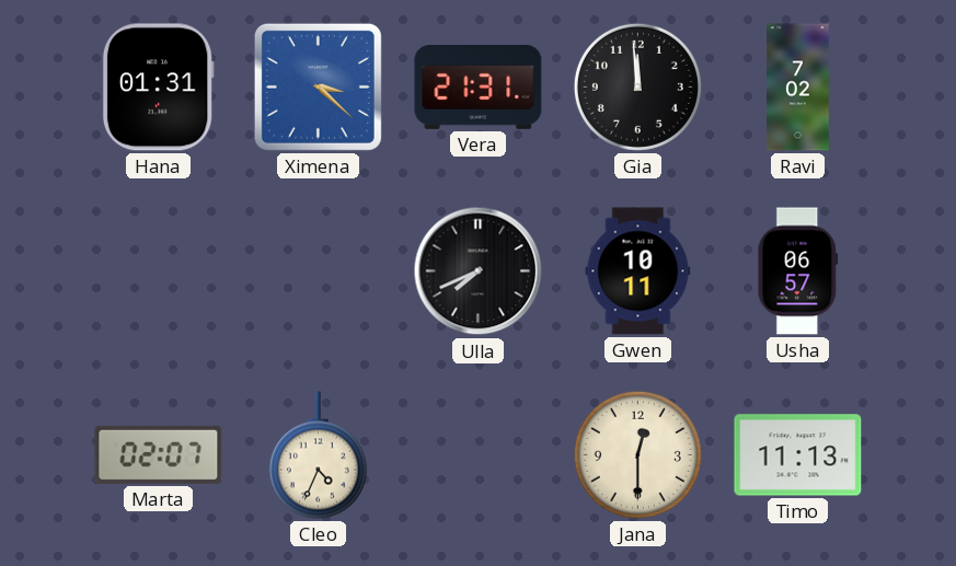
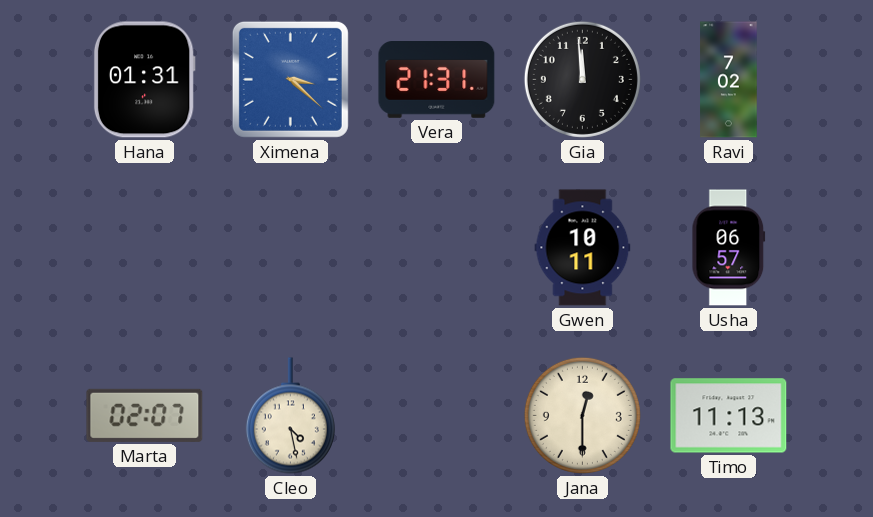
Ulla: 7:41 -> none
Cleo: 4:34 -> 4:28
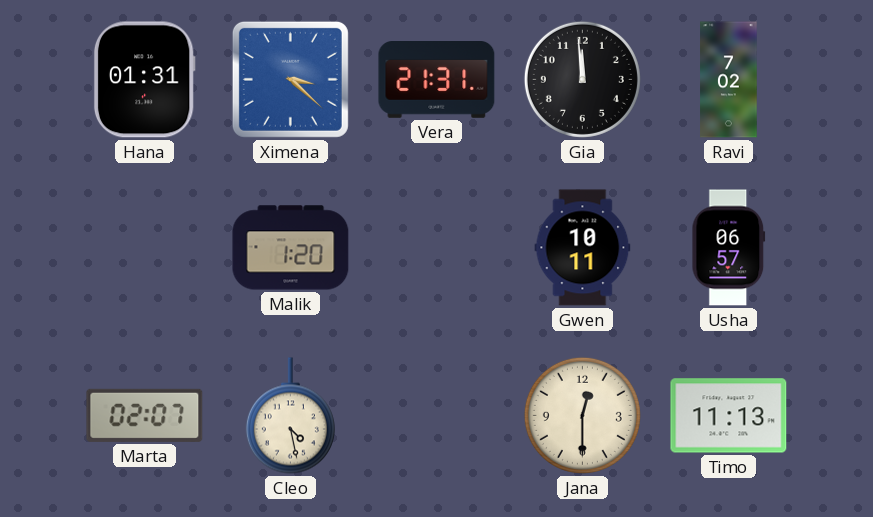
Malik: none -> 1:20
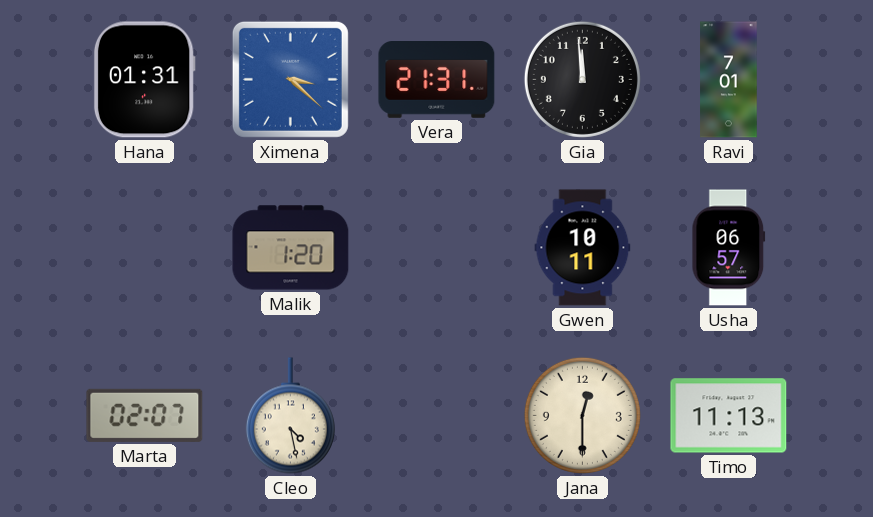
Ravi: 7:02 -> 7:01
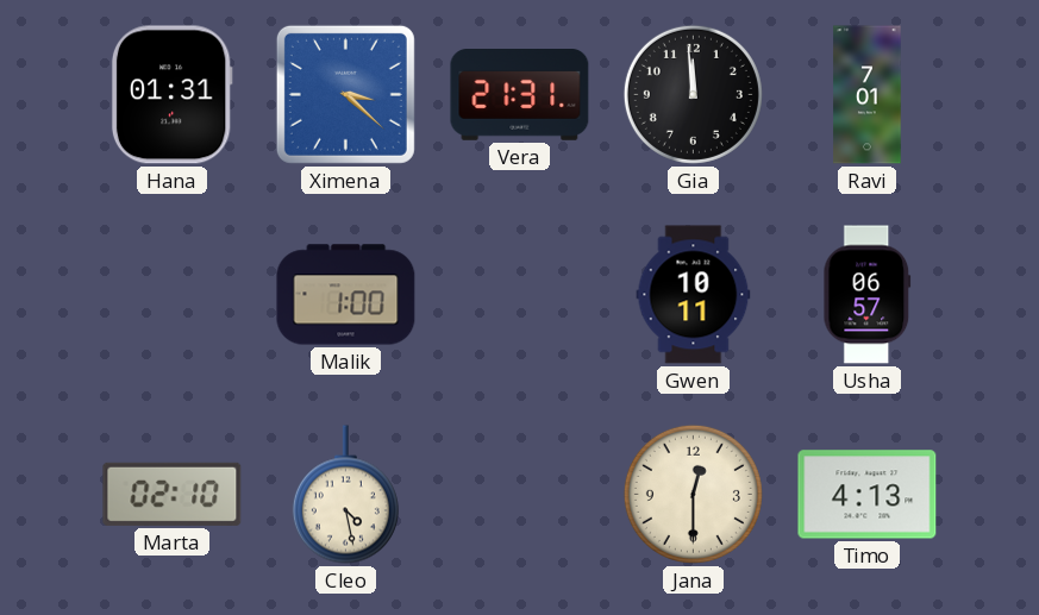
Malik: 1:20 -> 1:00
Marta: 02:07 -> 02:10
Timo: 11:13 -> 4:13
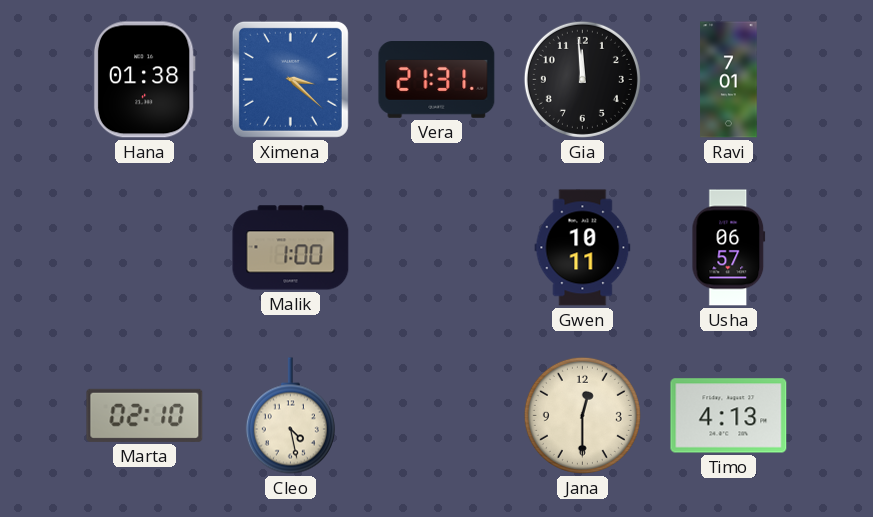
Hana: 01:31 -> 01:38
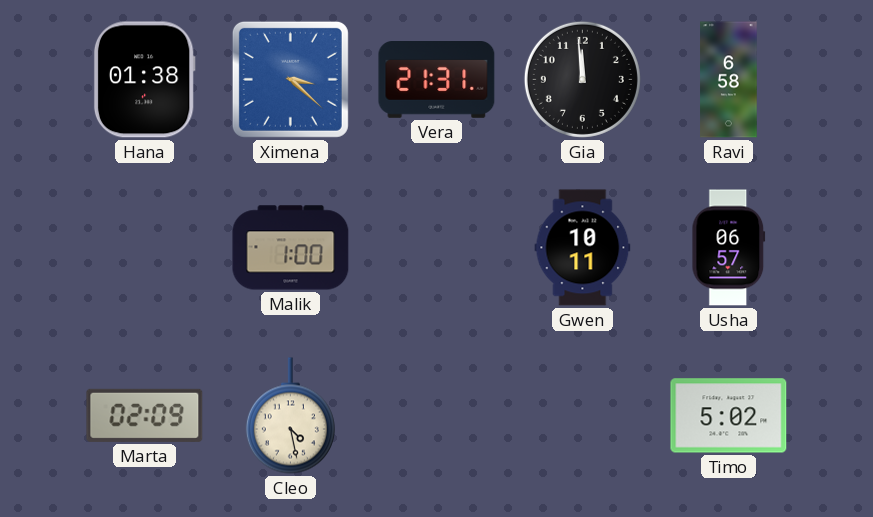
Ravi: 7:01 -> 6:58
Marta: 02:10 -> 02:09
Jana: 12:30 -> none
Timo: 4:13 -> 5:02
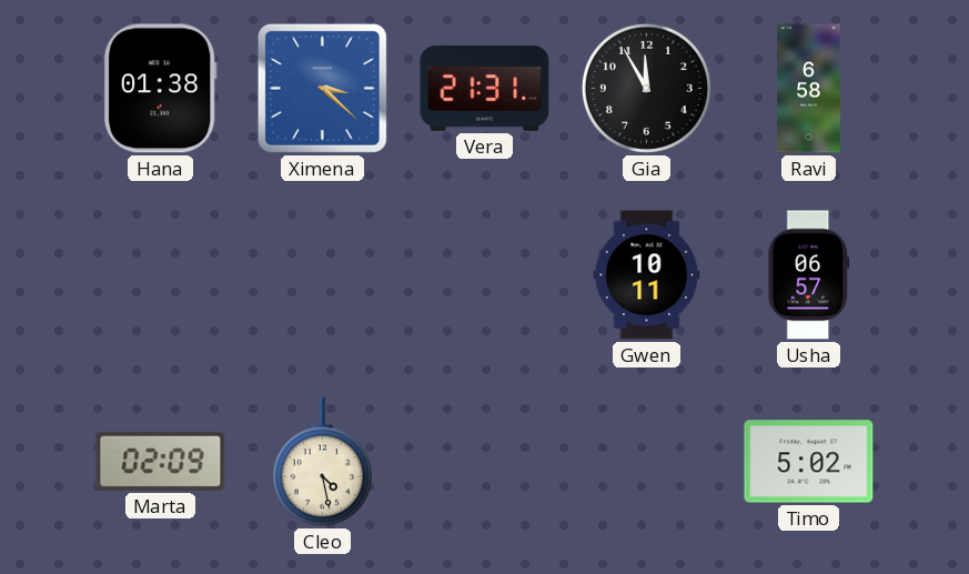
Gia: 11:59 -> 11:55
Malik: 1:00 -> none
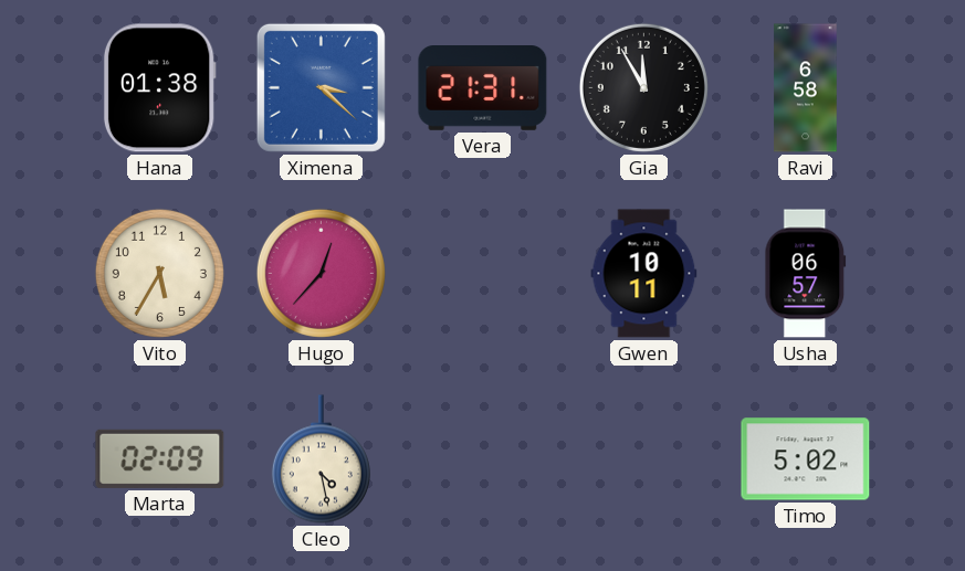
Vito: none -> 5:35
Hugo: none -> 12:37
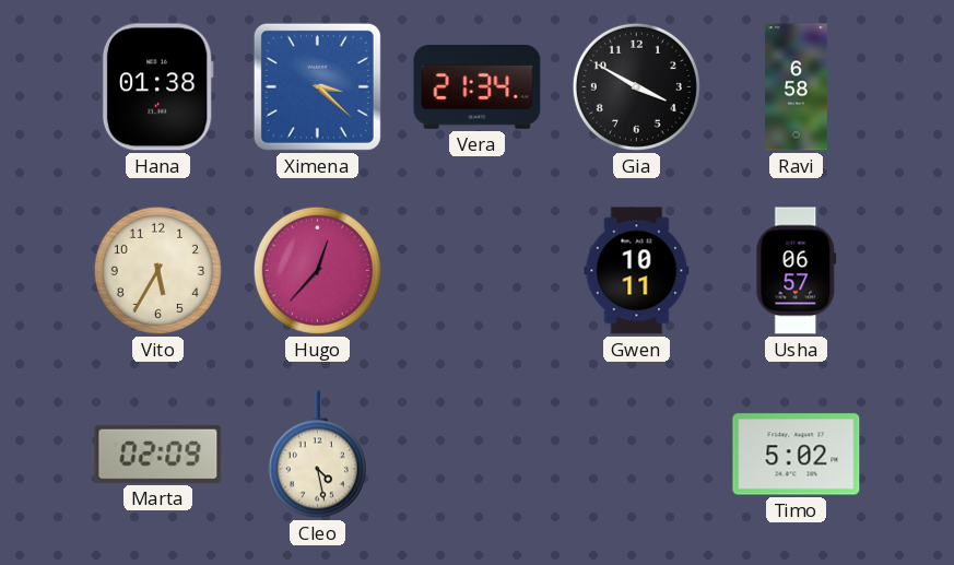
Vera: 21:31 -> 21:34
Gia: 11:55 -> 3:50
